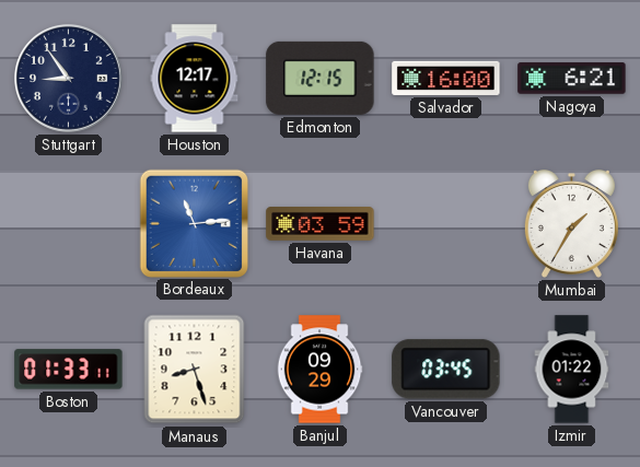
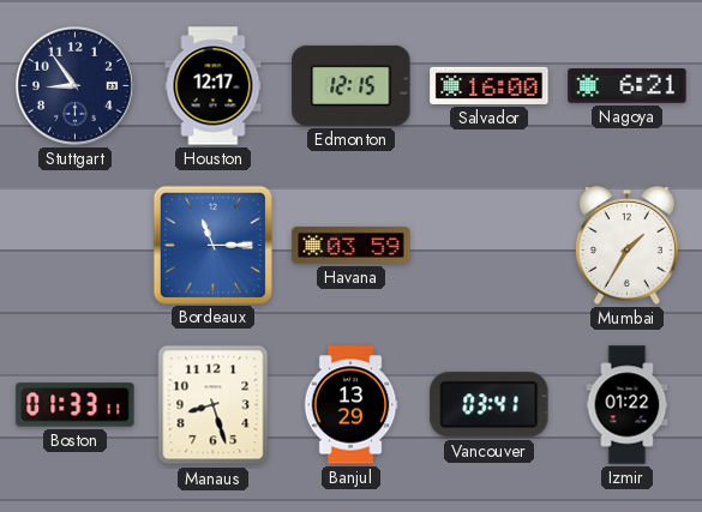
Bordeaux: 11:14 -> 11:15
Banjul: 09:29 -> 13:29
Vancouver: 03:45 -> 03:41
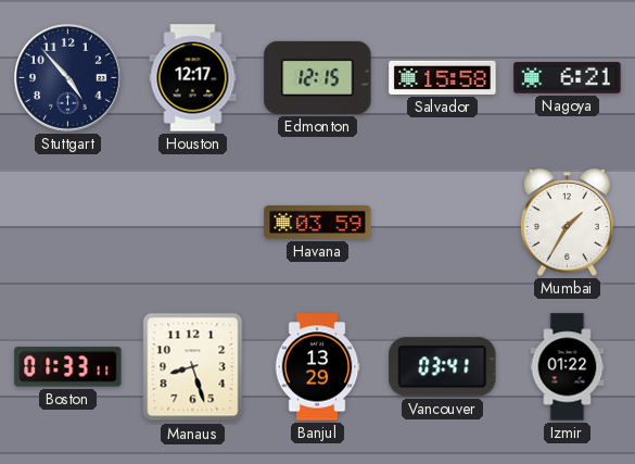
Stuttgart: 8:54 -> 4:53
Salvador: 16:00 -> 15:58
Bordeaux: 11:15 -> none
